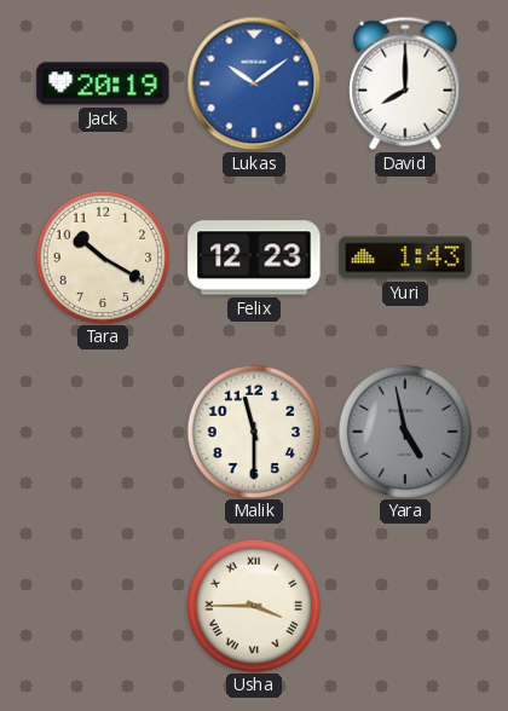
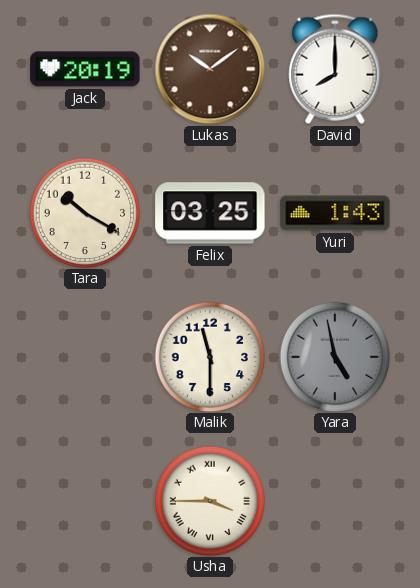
Lukas dial: blue -> brown
Felix: 12:23 -> 03:25
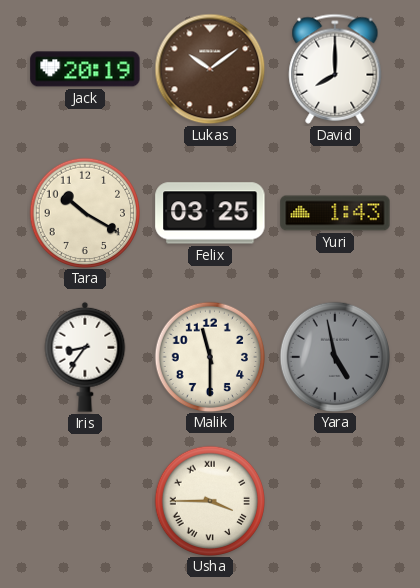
Iris: none -> 8:36
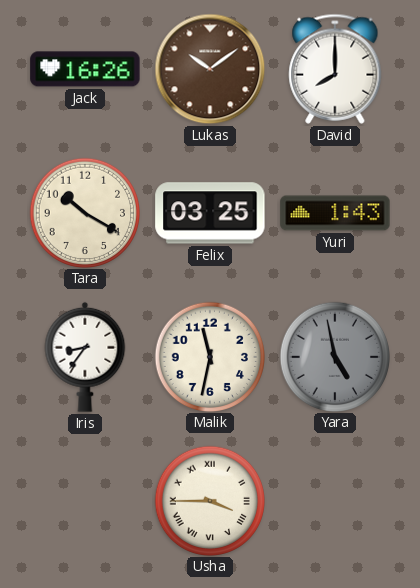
Jack: 20:19 -> 16:26
Malik: 11:30 -> 11:32
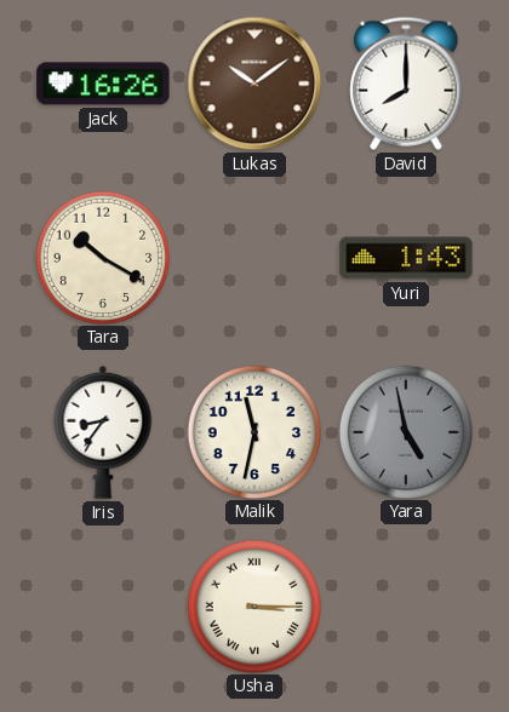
Felix: 03:25 -> none
Usha: 3:45 -> 3:15
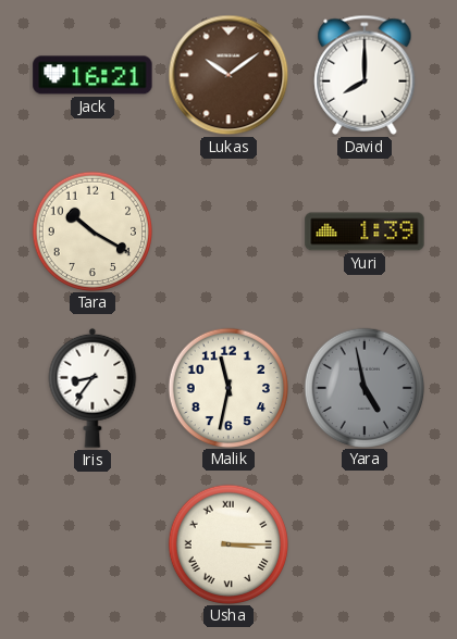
Jack: 16:26 -> 16:21
Yuri: 1:43 -> 1:39
